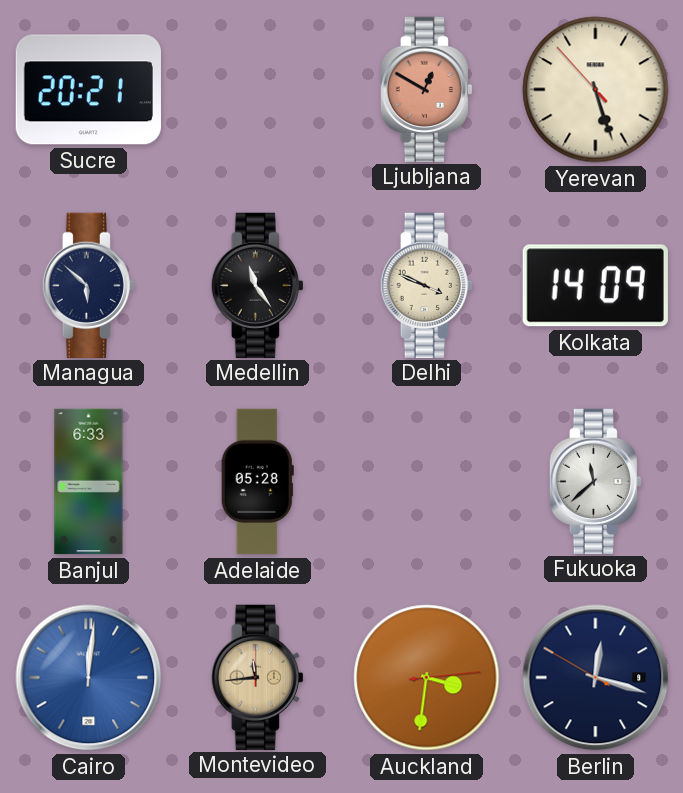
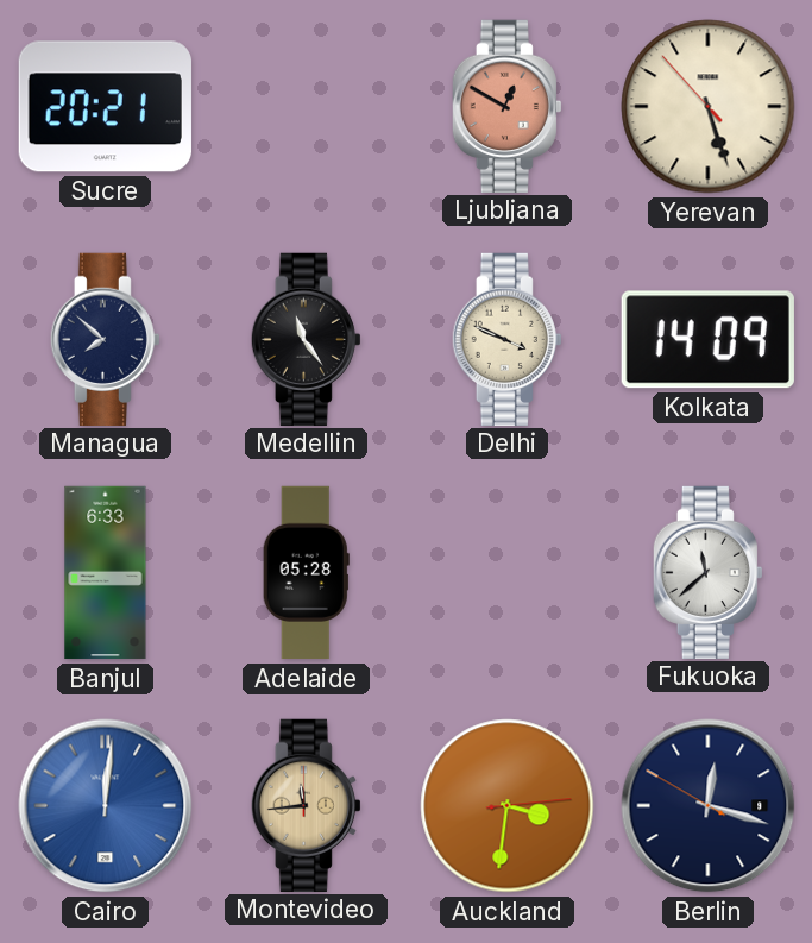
Managua: 5:52 -> 7:52
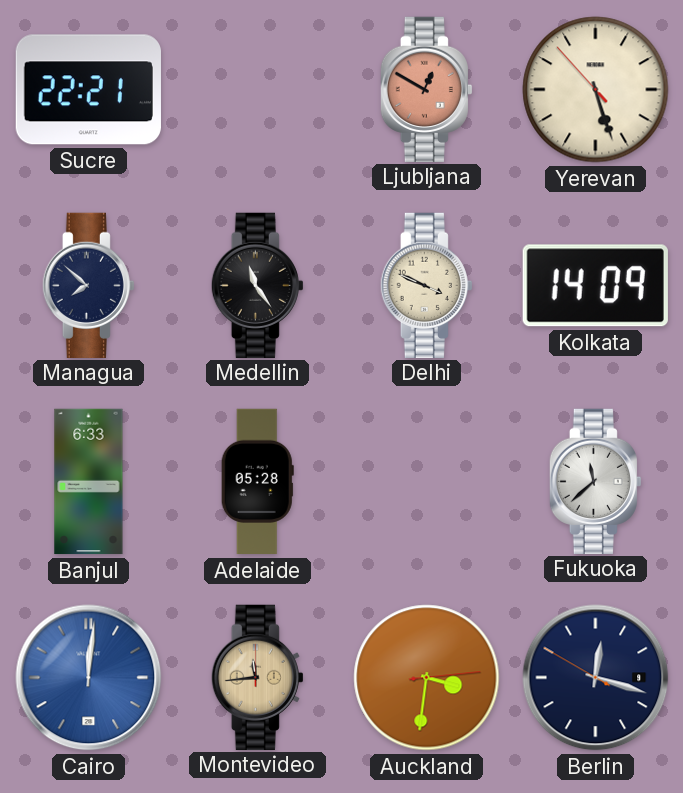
Sucre: 20:21 -> 22:21
